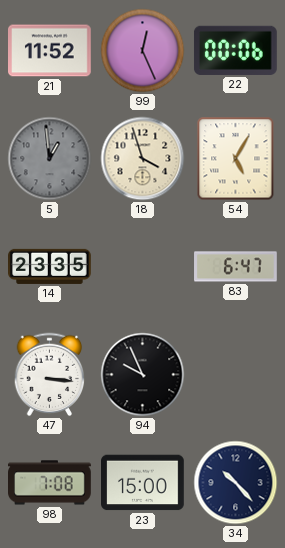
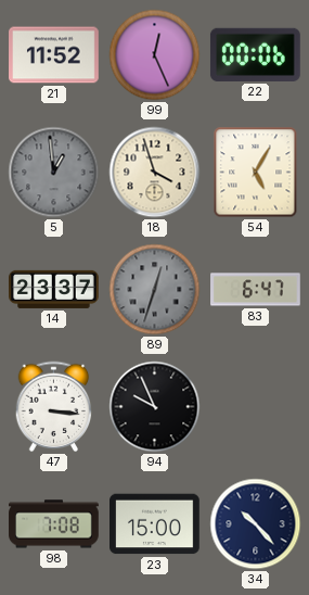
14: 23:35 -> 23:37
89: none -> 12:33
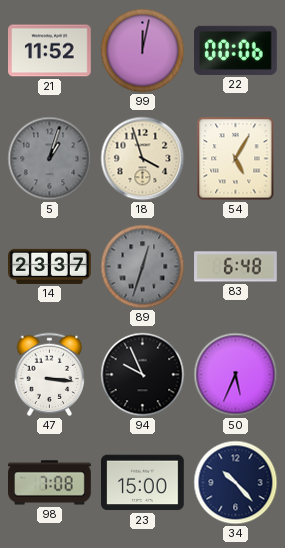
99: 12:26 -> 12:02
5: 12:59 -> 1:03
83: 6:47 -> 6:48
50: none -> 5:34
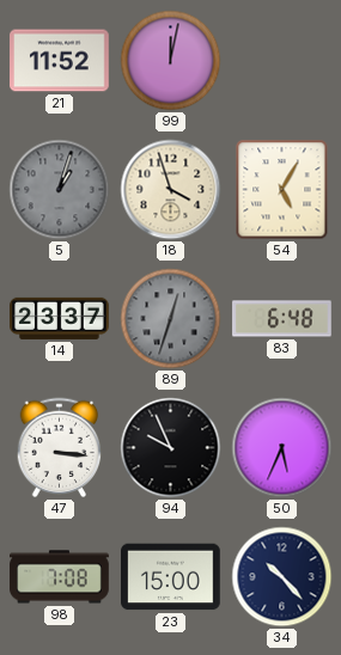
22: 00:06 -> none
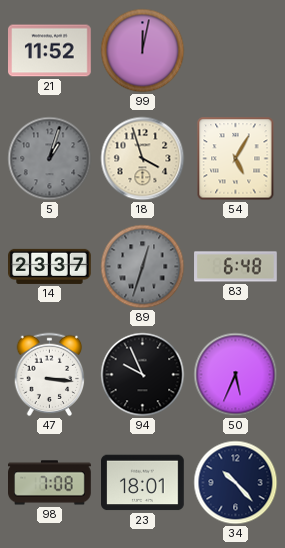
23: 15:00 -> 18:01
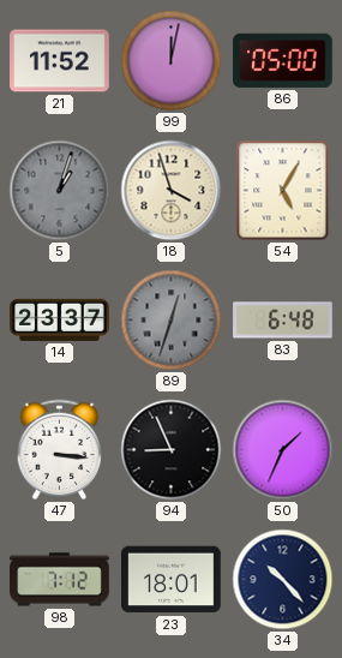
86: none -> 05:00
94: 9:56 -> 8:56
50: 5:34 -> 1:34
98: 7:08 -> 7:12
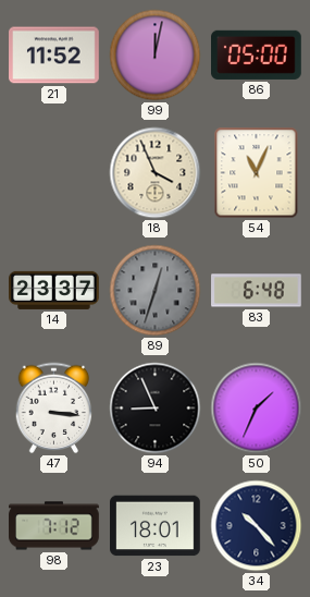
5: 1:03 -> none
18: 3:57 -> 3:56
54: 5:05 -> 11:04
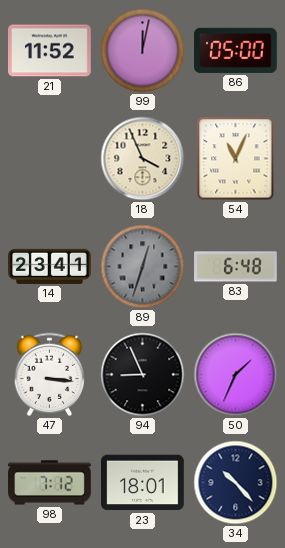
14: 23:37 -> 23:41
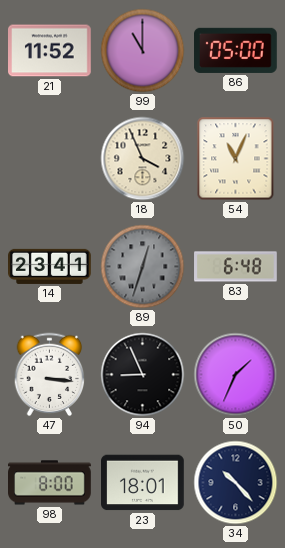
99: 12:02 -> 11:00
98: 7:12 -> 8:00
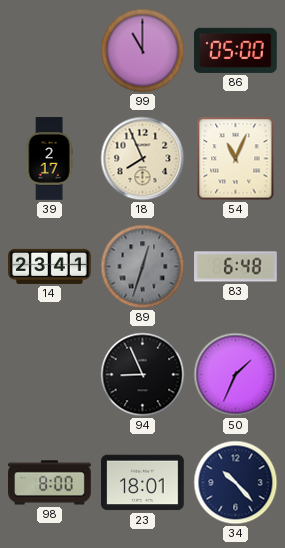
21: 11:52 -> none
39: none -> 2:17
18: 3:56 -> 7:56
47: 3:16 -> none
